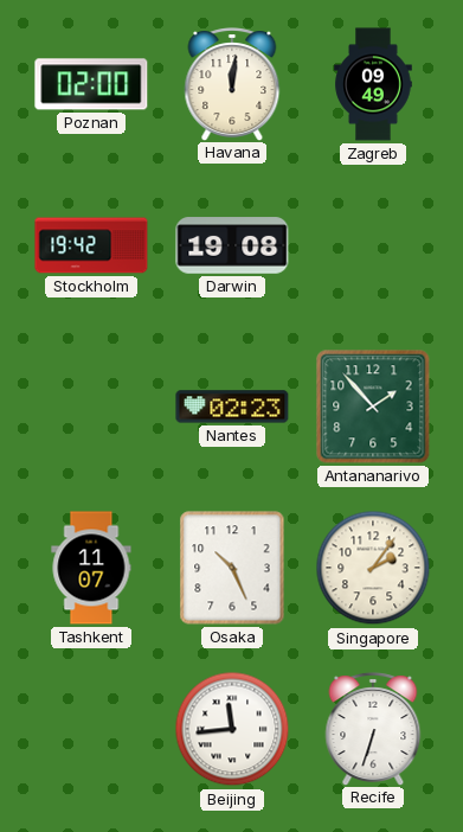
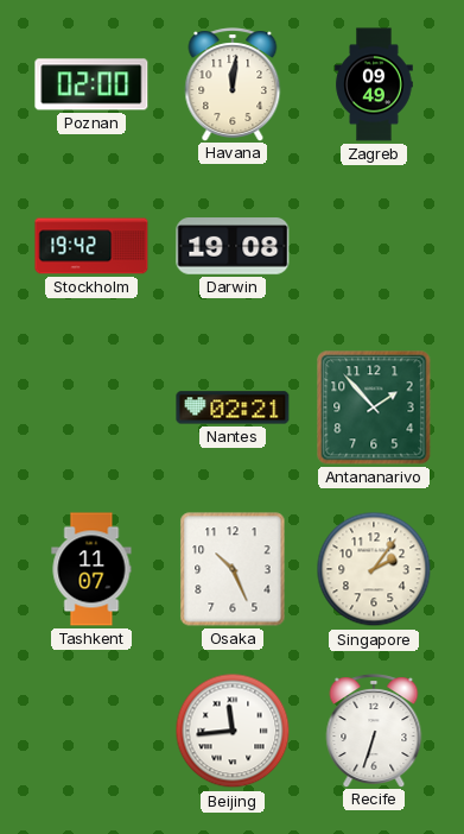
Nantes: 02:23 -> 02:21
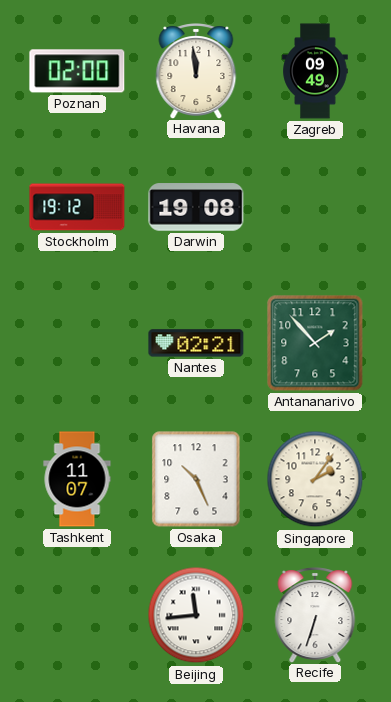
Havana: 12:01 -> 11:59
Stockholm: 19:42 -> 19:12
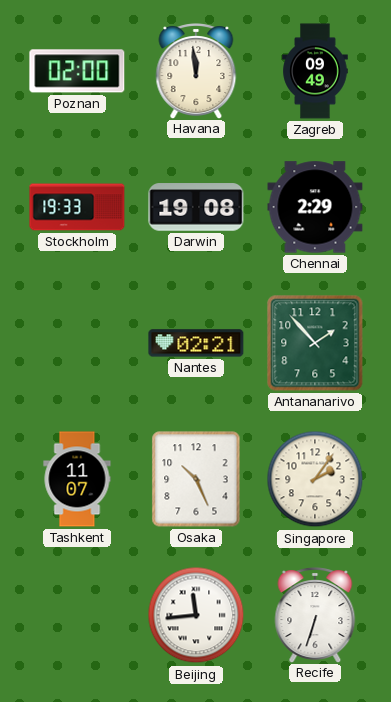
Stockholm: 19:12 -> 19:33
Chennai: none -> 2:29
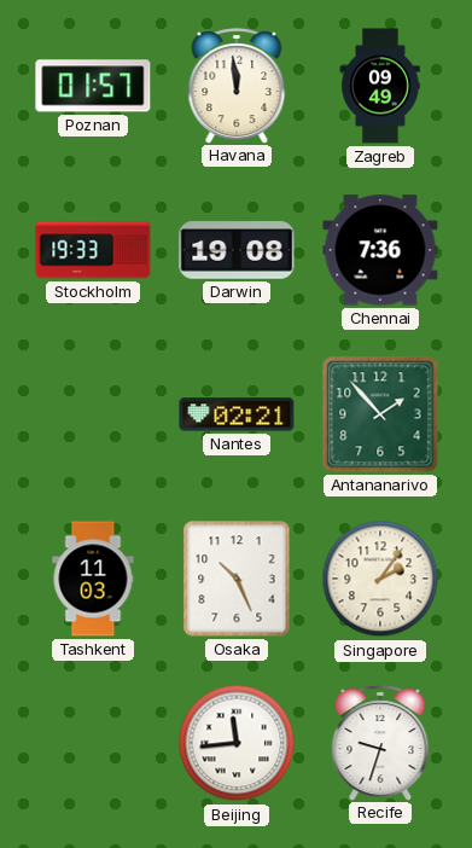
Poznan: 02:00 -> 01:57
Chennai: 2:29 -> 7:36
Tashkent: 11:07 -> 11:03
Recife: 6:33 -> 9:33
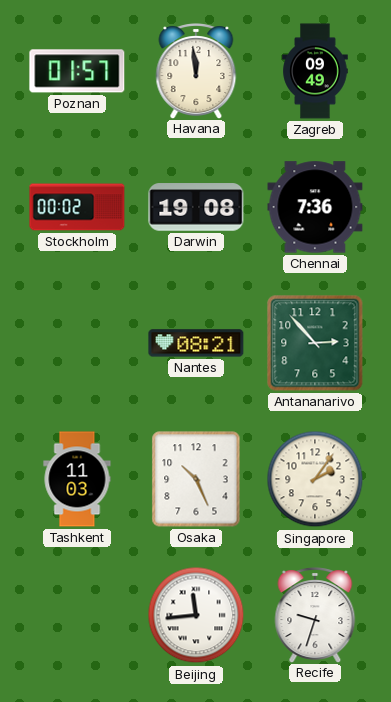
Stockholm: 19:33 -> 00:02
Nantes: 02:21 -> 08:21
Antananarivo: 1:53 -> 2:53
